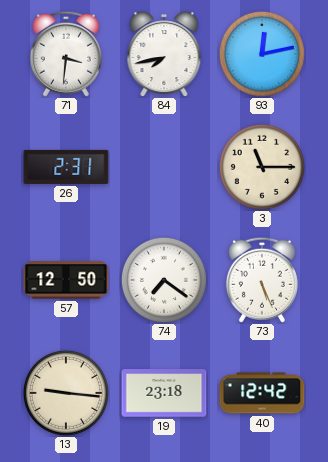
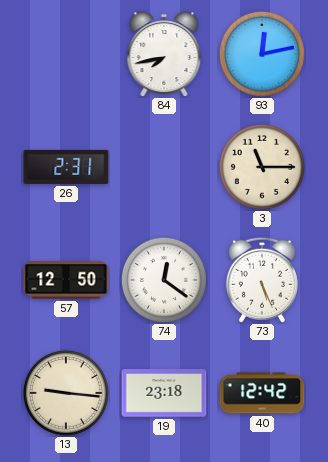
71: 3:31 -> none
74: 7:21 -> 12:21
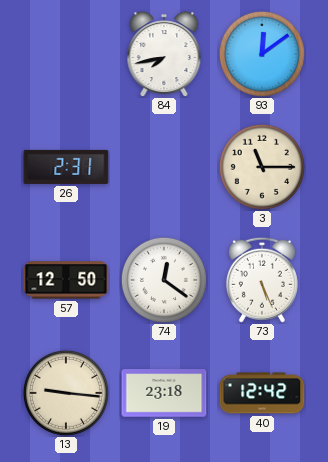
93: 12:13 -> 12:09
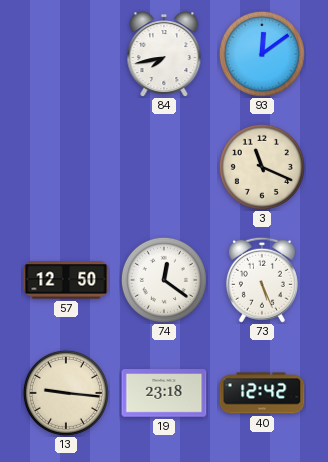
26: 2:31 -> none
3: 11:15 -> 11:19
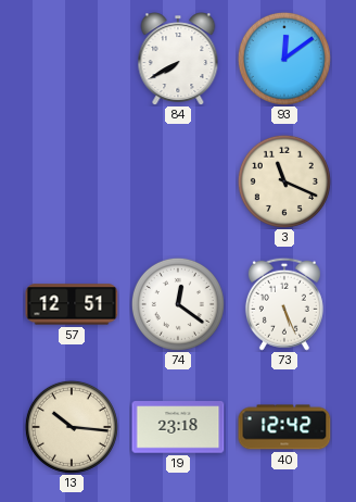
84: 7:43 -> 7:40
57: 12:50 -> 12:51
13: 9:16 -> 10:16
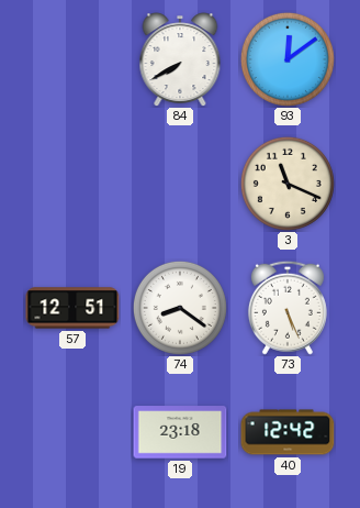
74: 12:21 -> 8:21
13: 10:16 -> none
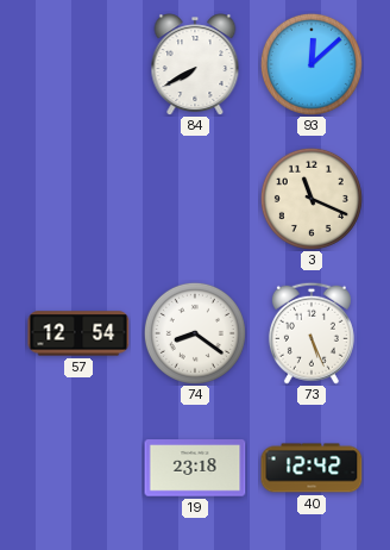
93: 12:09 -> 12:08
57: 12:51 -> 12:54
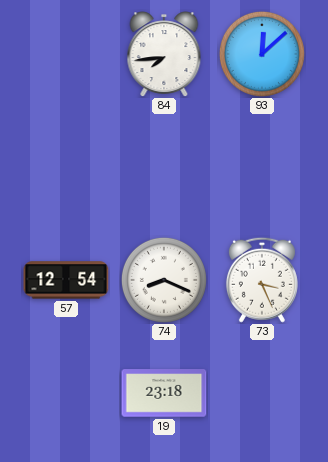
84: 7:40 -> 7:44
3: 11:19 -> none
74: 8:21 -> 8:19
73: 5:26 -> 3:26
40: 12:42 -> none
